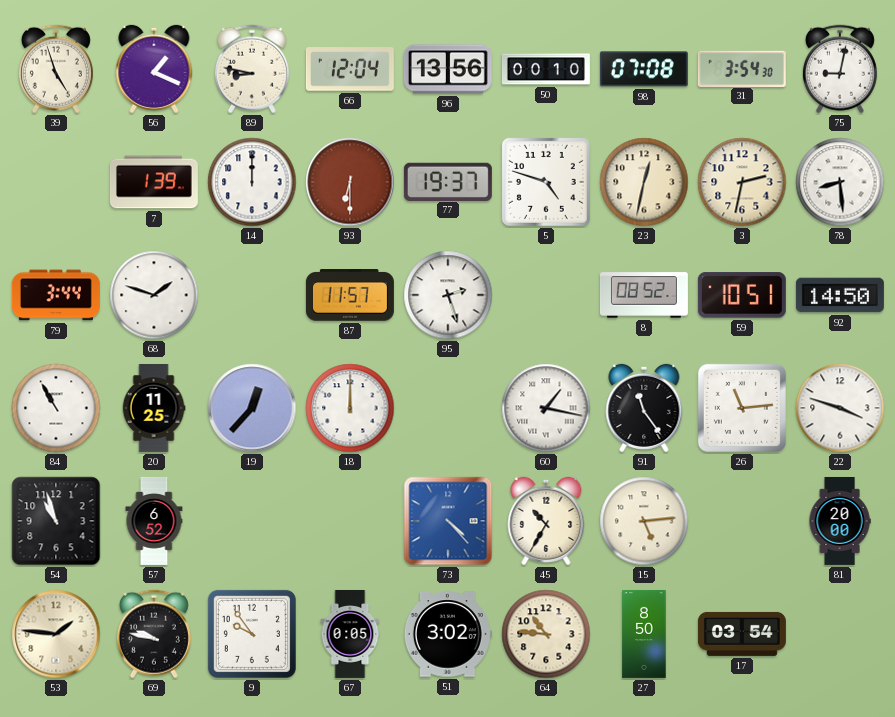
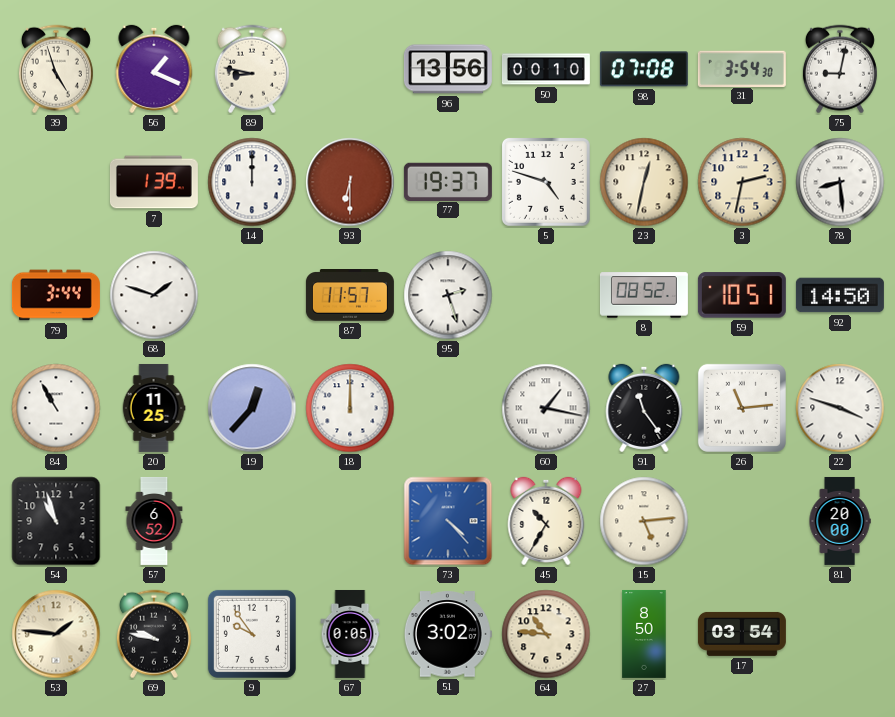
66: 12:04 -> none
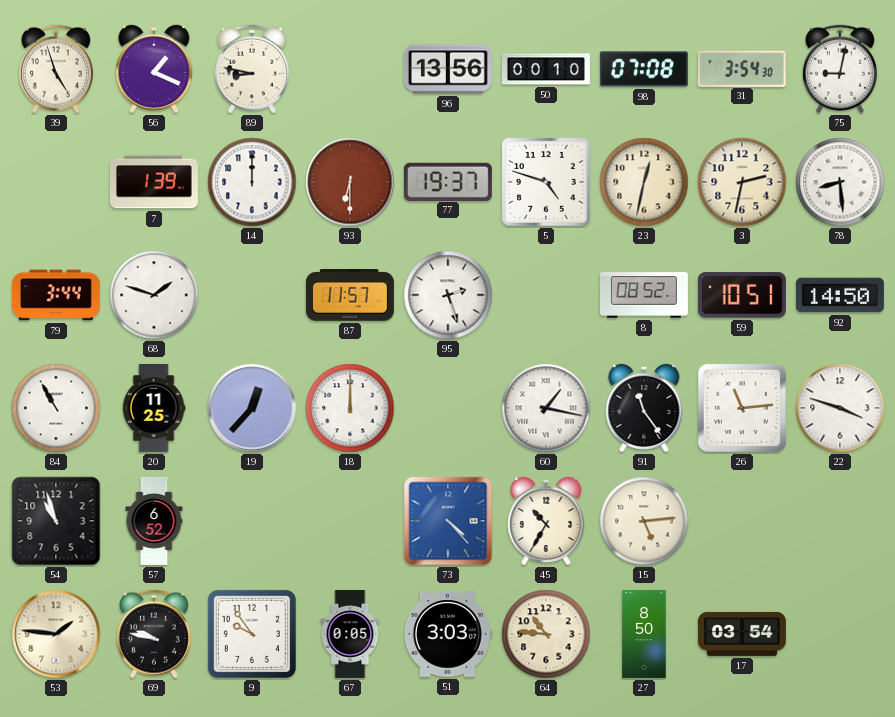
81: 20:00 -> none
51: 3:02 -> 3:03
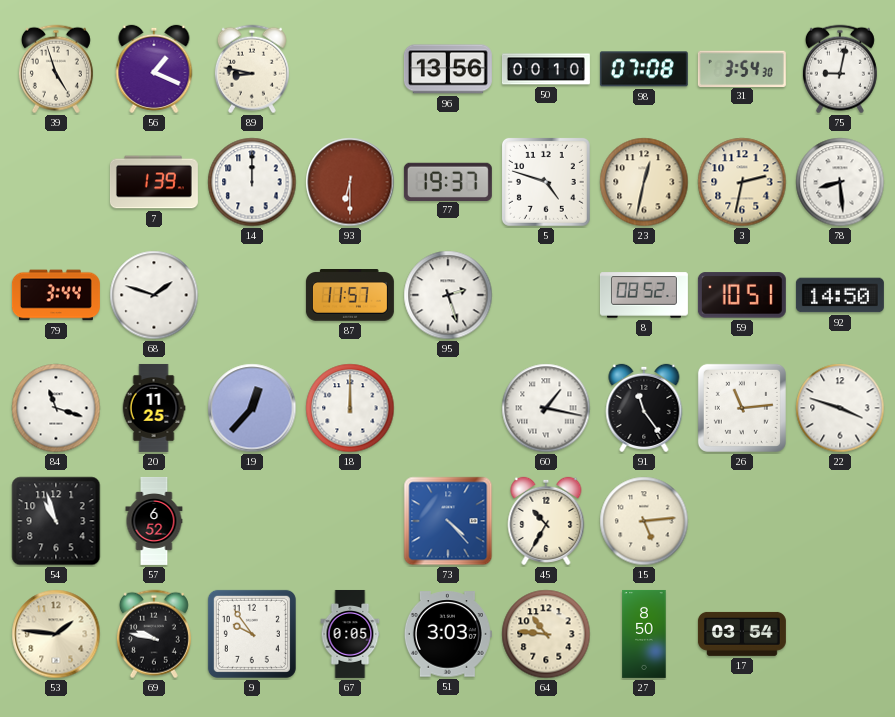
84: 10:55 -> 11:18
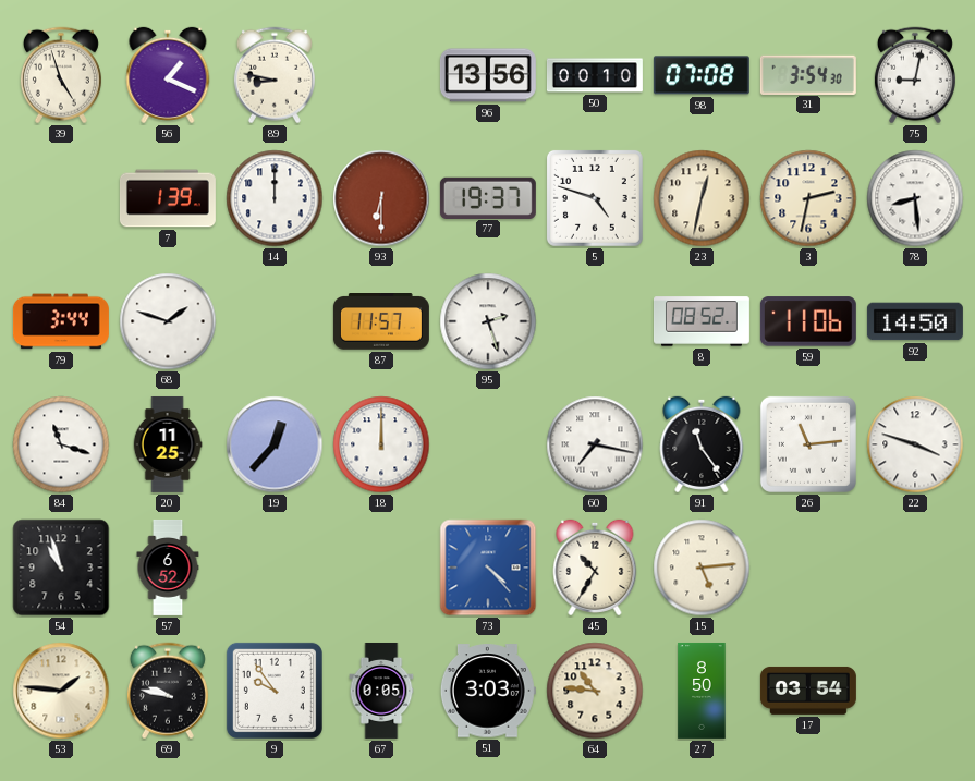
59: 10:51 -> 11:06
60: 1:17 -> 7:17
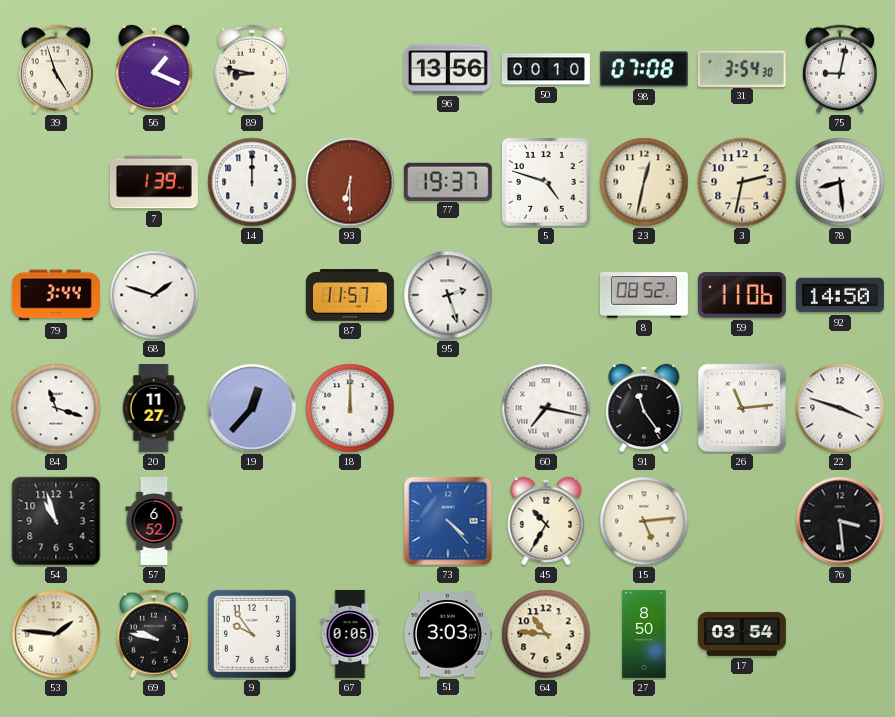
20: 11:25 -> 11:27
76: none -> 3:29
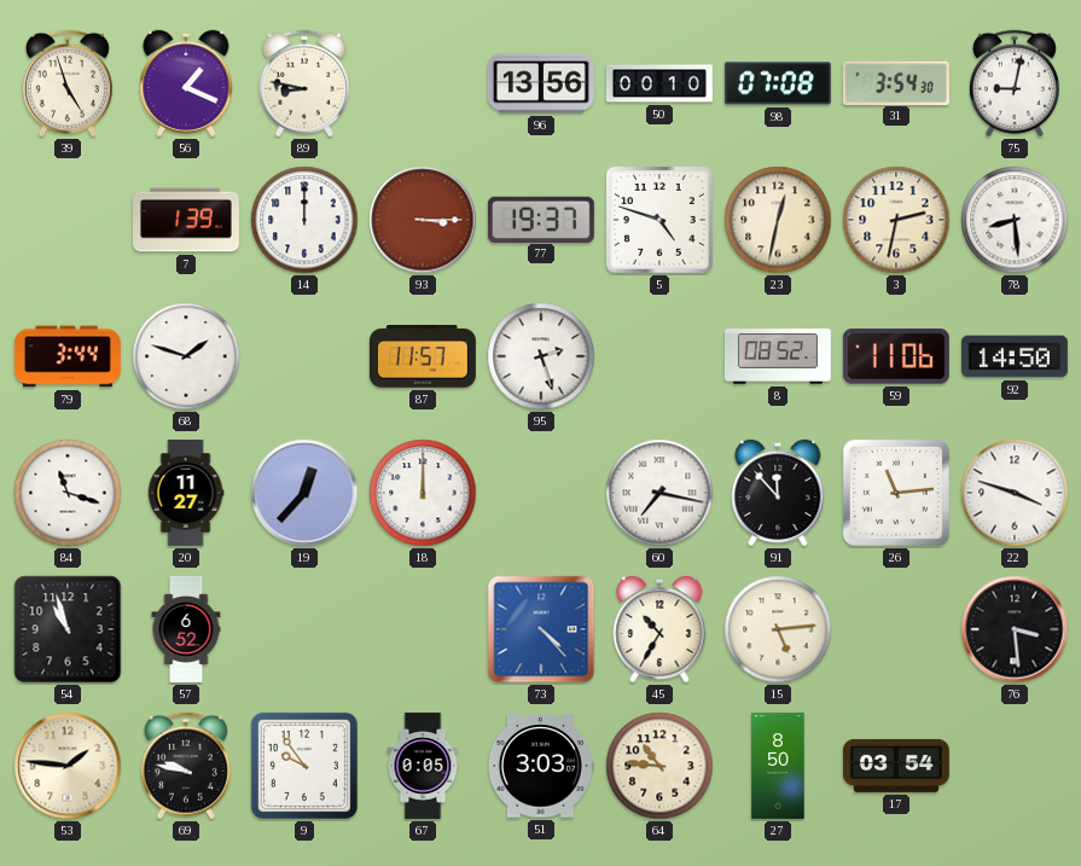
93: 6:30 -> 3:15
91: 11:24 -> 11:53
